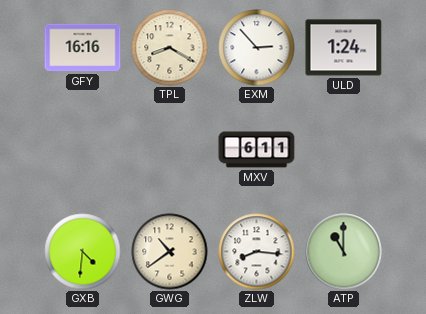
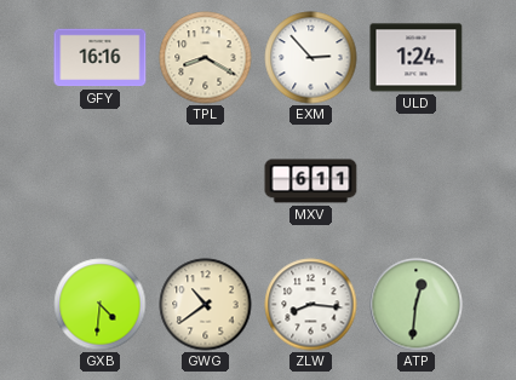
ATP: 11:00 -> 12:31
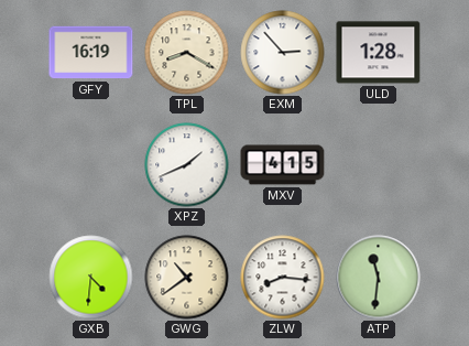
GFY: 16:16 -> 16:19
ULD: 1:24 -> 1:28
XPZ: none -> 1:41
MXV: 6:11 -> 4:15
ATP: 12:31 -> 11:31
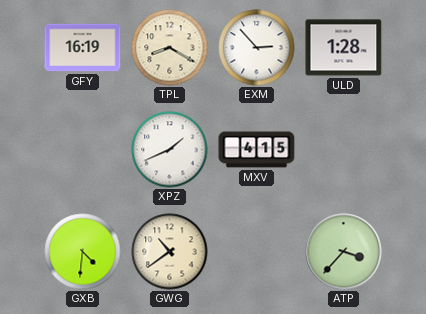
ZLW: 8:16 -> none
ATP: 11:31 -> 3:37
